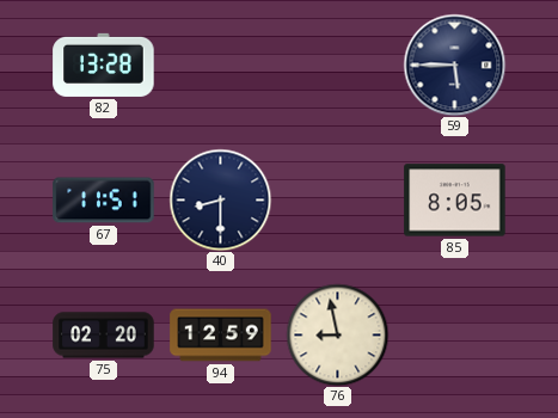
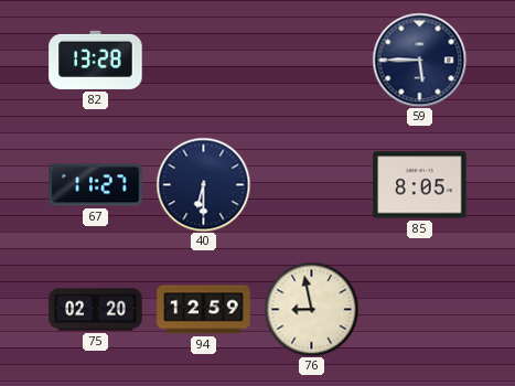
67: 11:51 -> 11:27
40: 8:30 -> 6:30
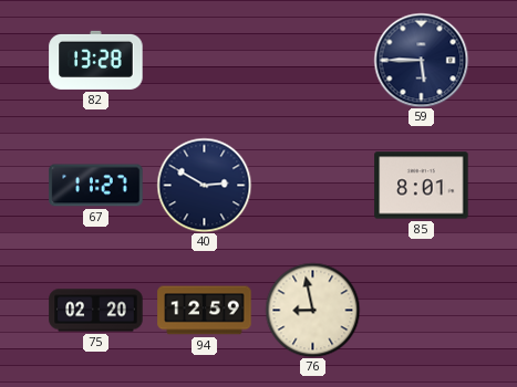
40: 6:30 -> 2:50
85: 8:05 -> 8:01
